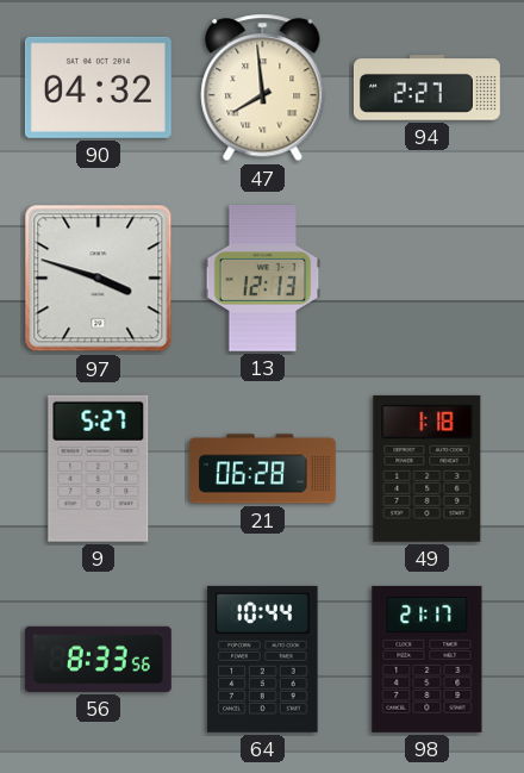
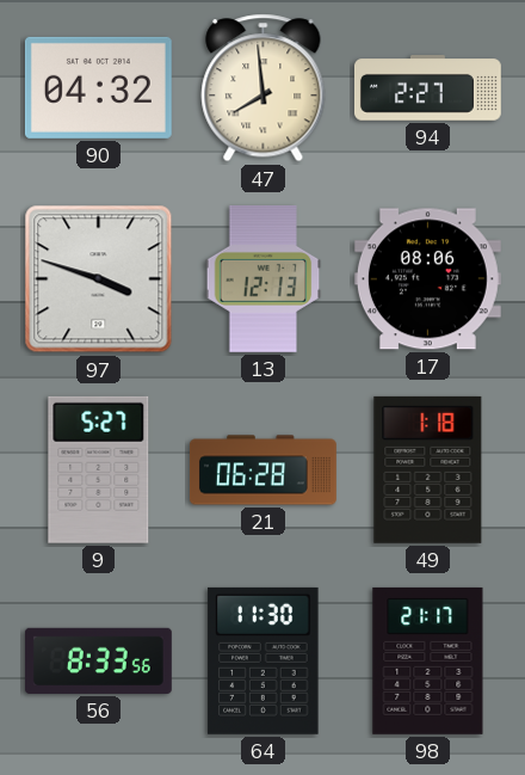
17: none -> 08:06
64: 10:44 -> 11:30
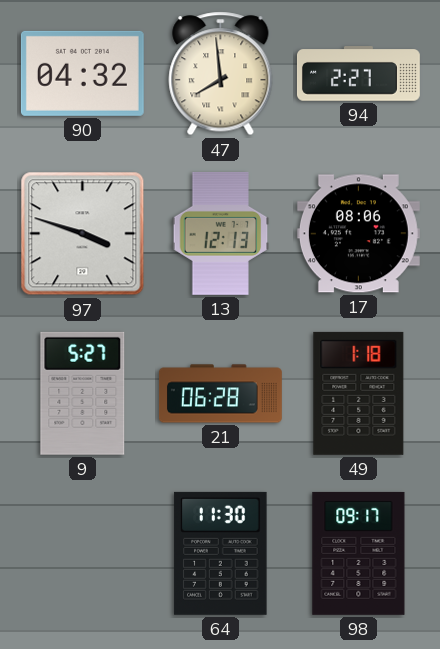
56: 8:33 -> none
98: 21:17 -> 09:17
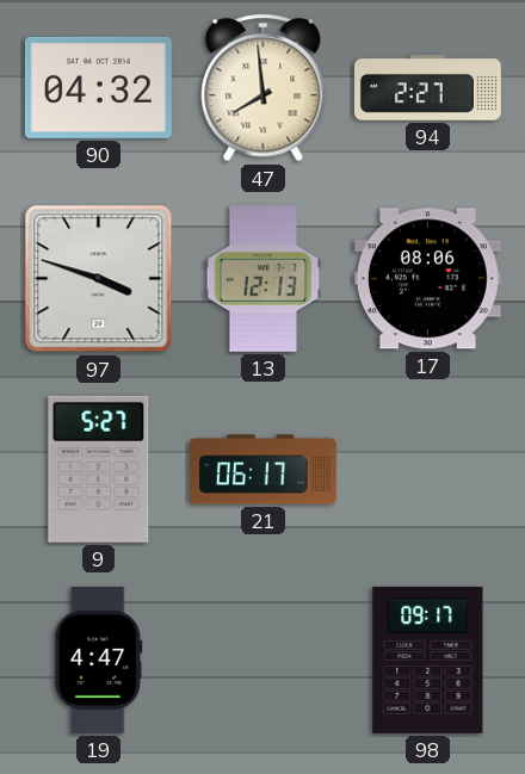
21: 06:28 -> 06:17
49: 1:18 -> none
19: none -> 4:47
64: 11:30 -> none
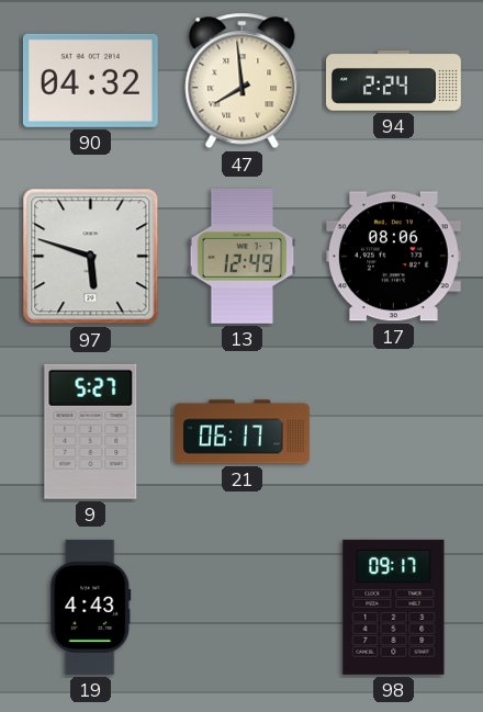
94: 2:27 -> 2:24
97: 3:48 -> 5:48
13: 12:13 -> 12:49
19: 4:47 -> 4:43
